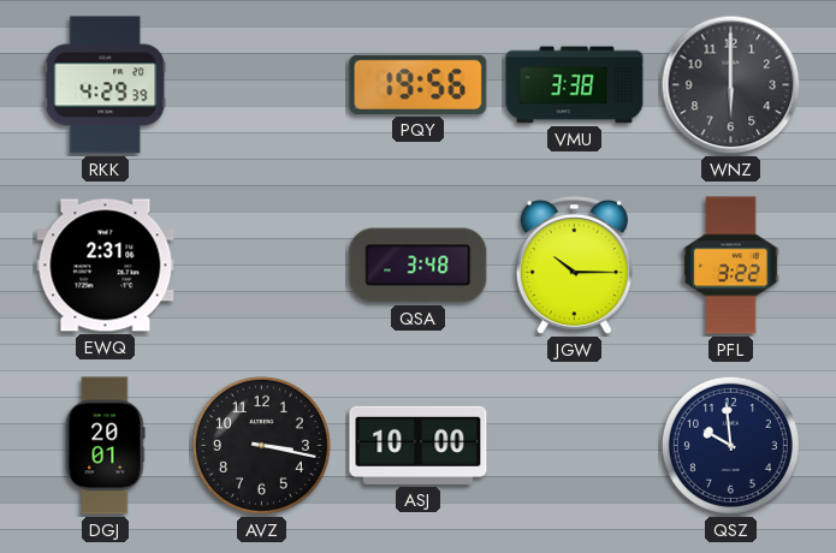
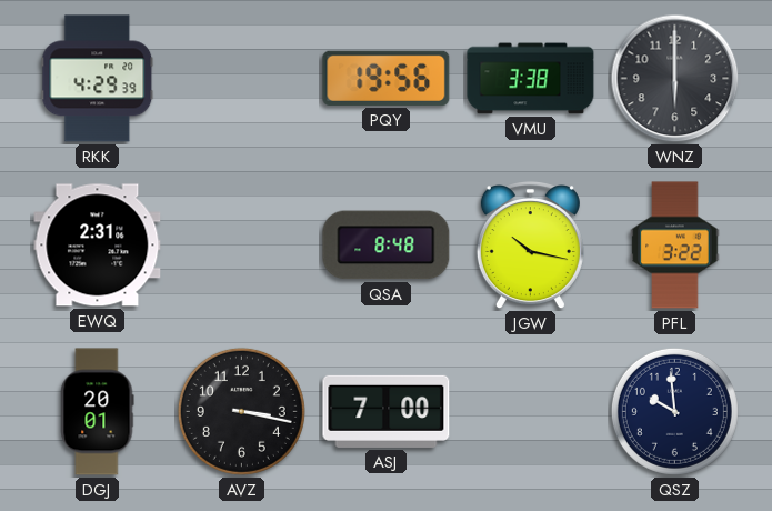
QSA: 3:48 -> 8:48
JGW: 10:15 -> 10:17
ASJ: 10:00 -> 7:00
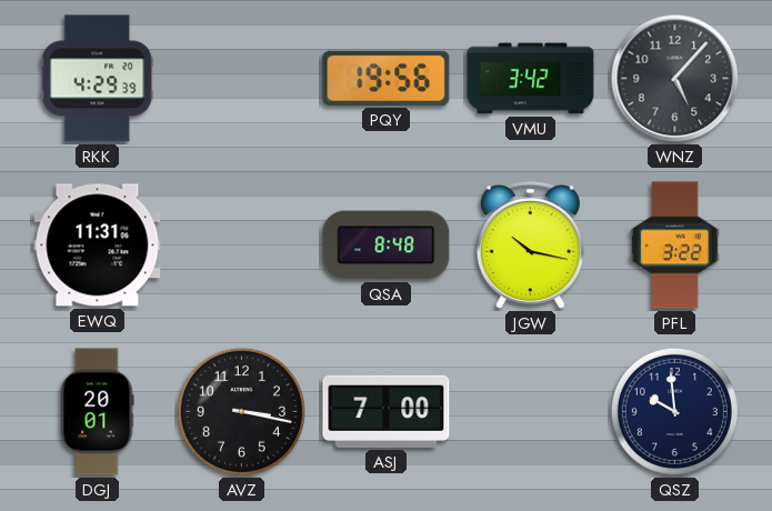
VMU: 3:38 -> 3:42
WNZ: 6:00 -> 5:07
EWQ: 2:31 -> 11:31
